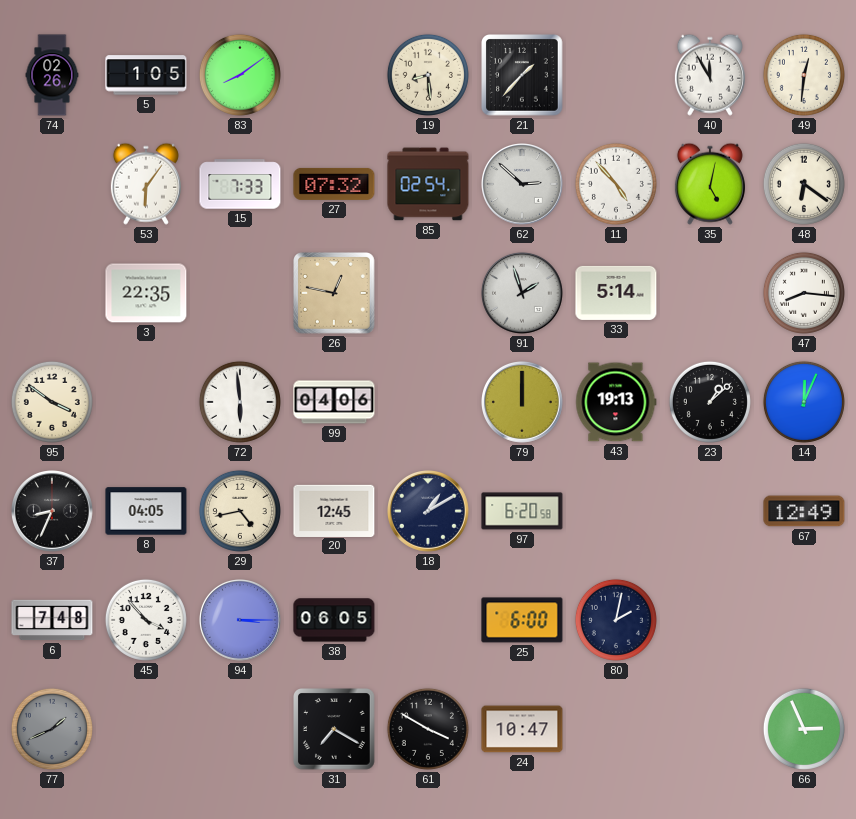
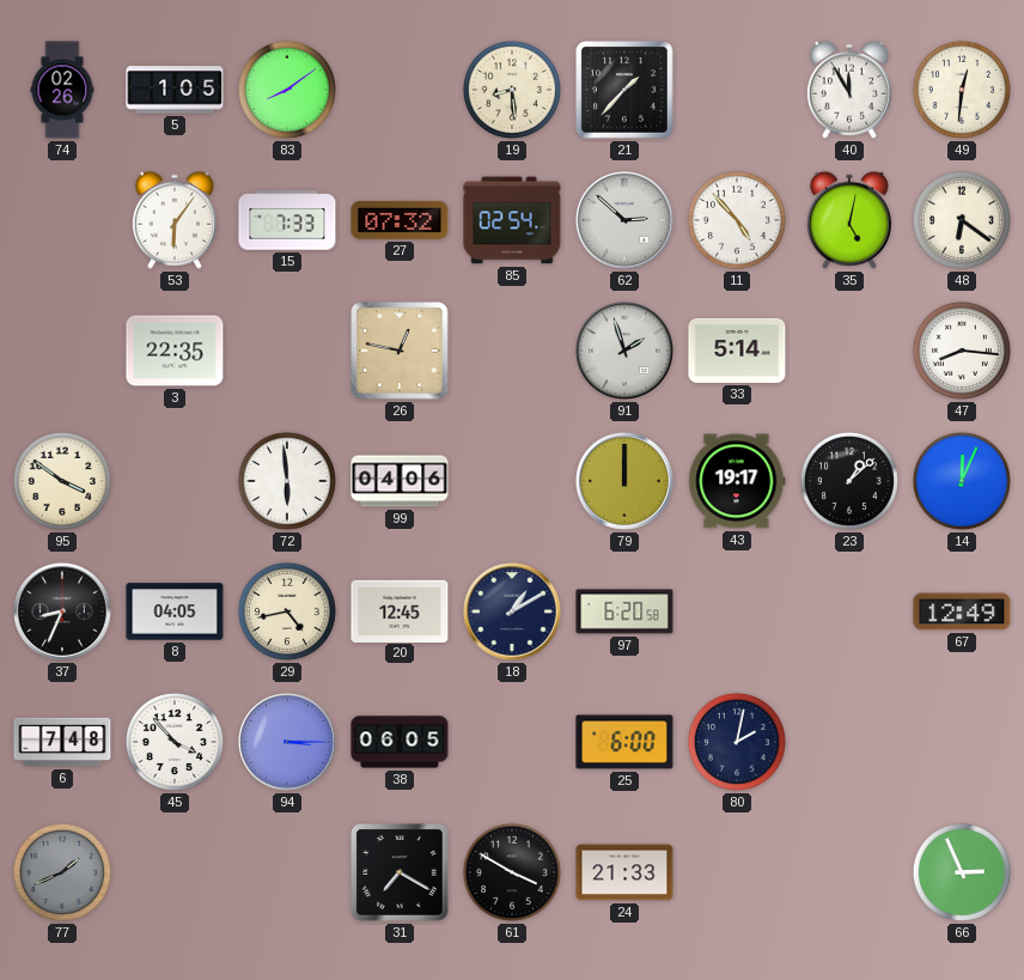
43: 19:13 -> 19:17
24: 10:47 -> 21:33
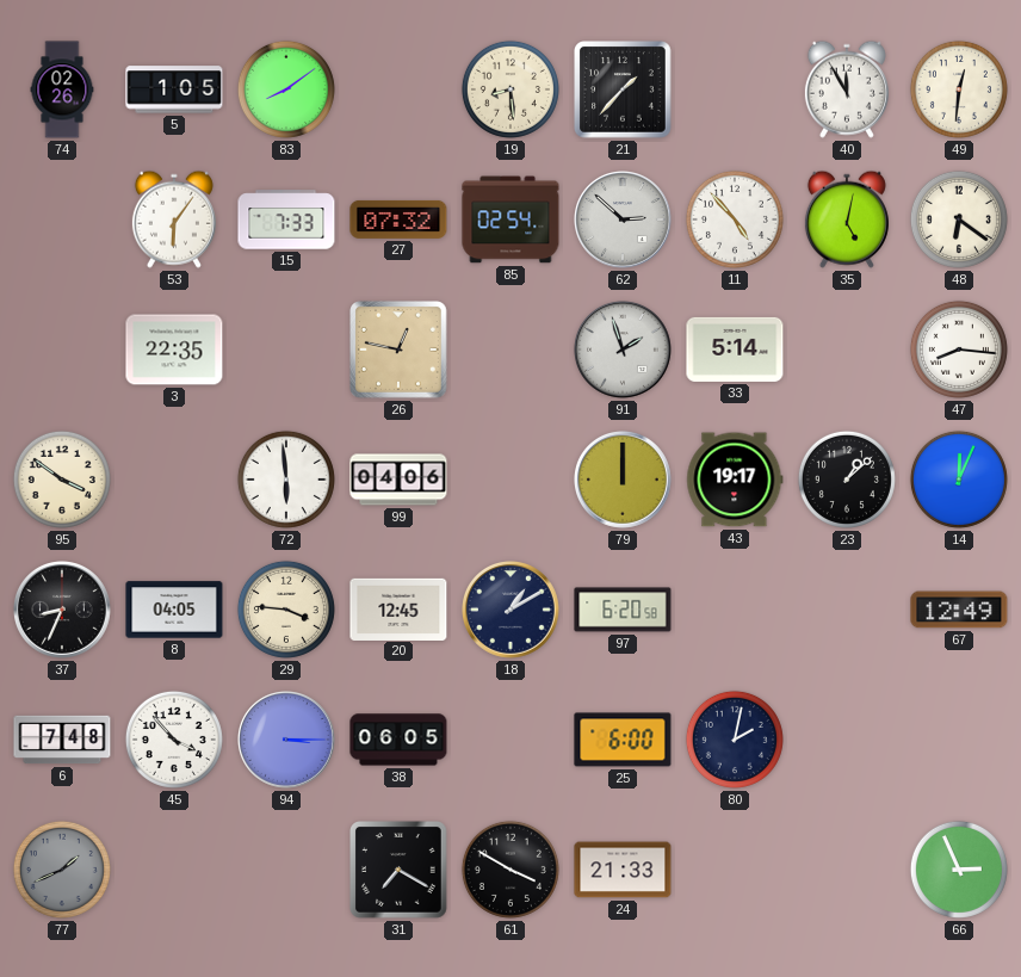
29: 4:43 -> 3:46
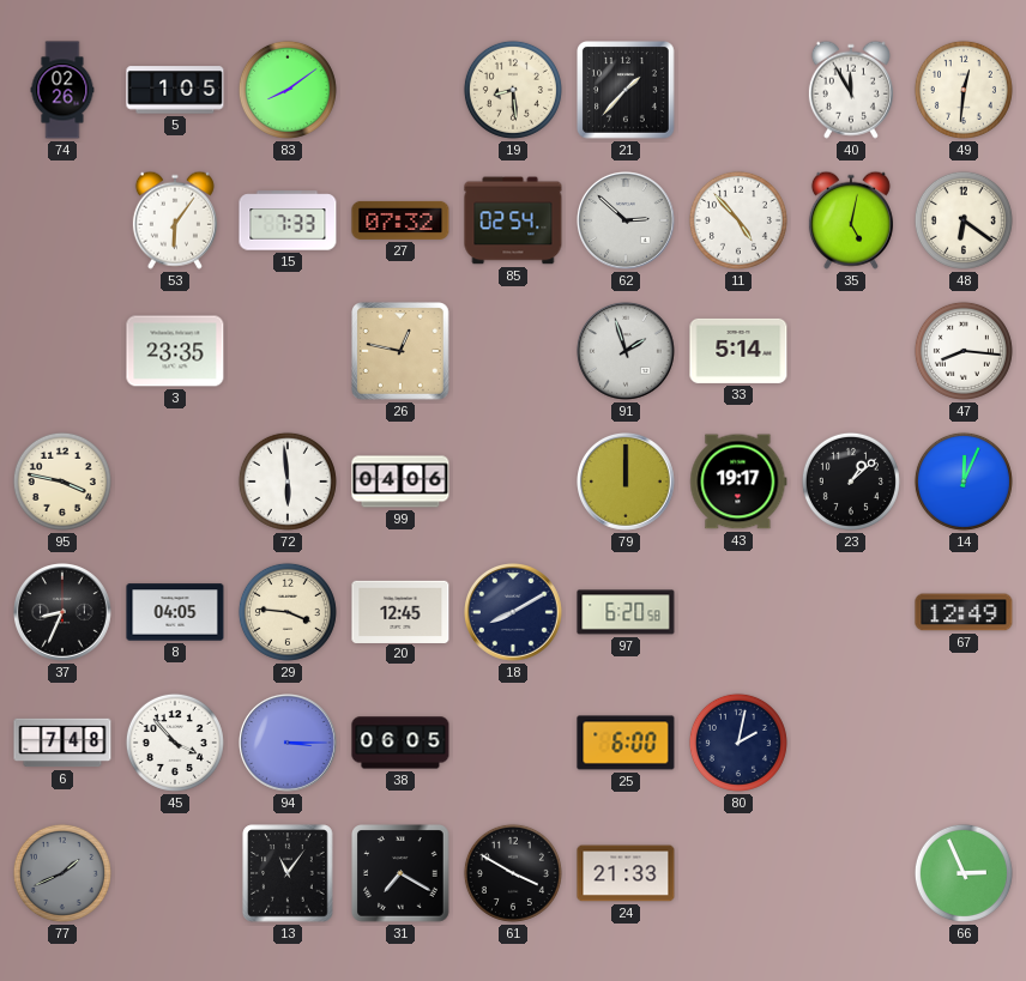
3: 22:35 -> 23:35
95: 3:51 -> 3:47
18: 1:10 -> 8:10
13: none -> 11:06
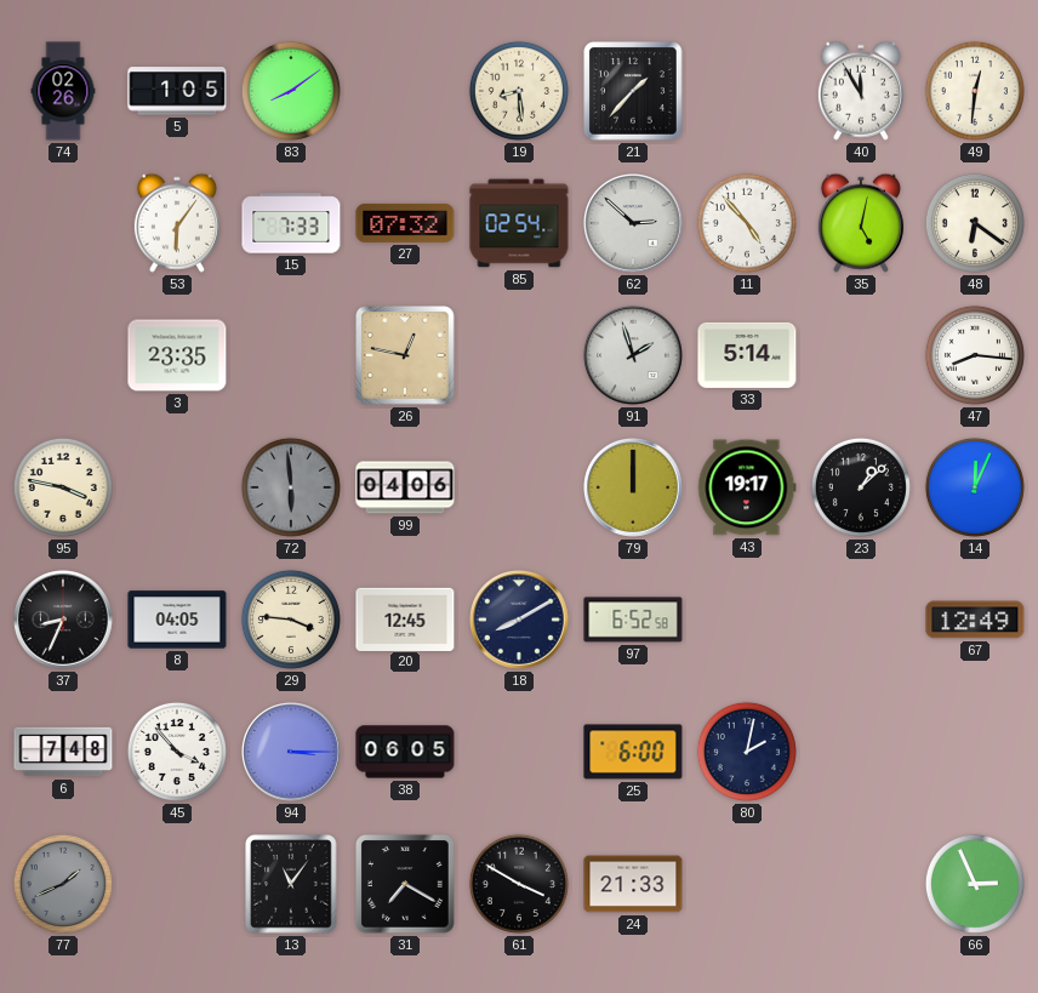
72 dial: white -> grey
97: 6:20 -> 6:52
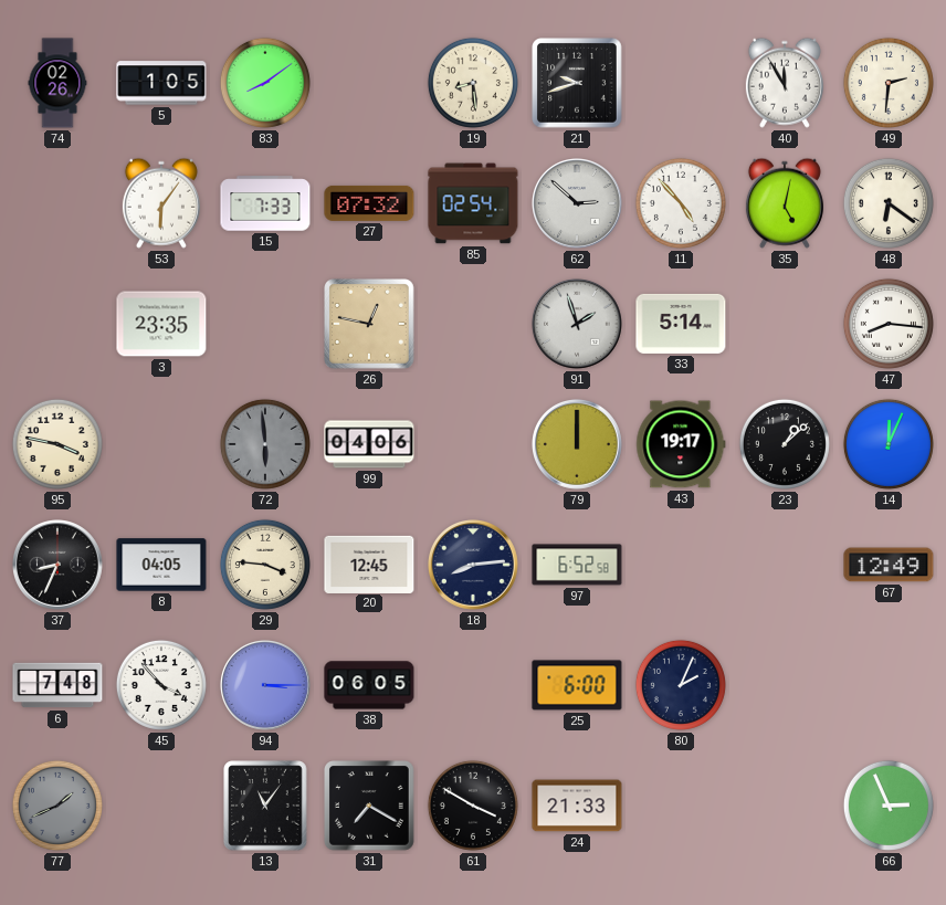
21: 1:37 -> 9:42
49: 12:31 -> 2:31
18: 8:10 -> 8:14
80: 2:02 -> 2:04
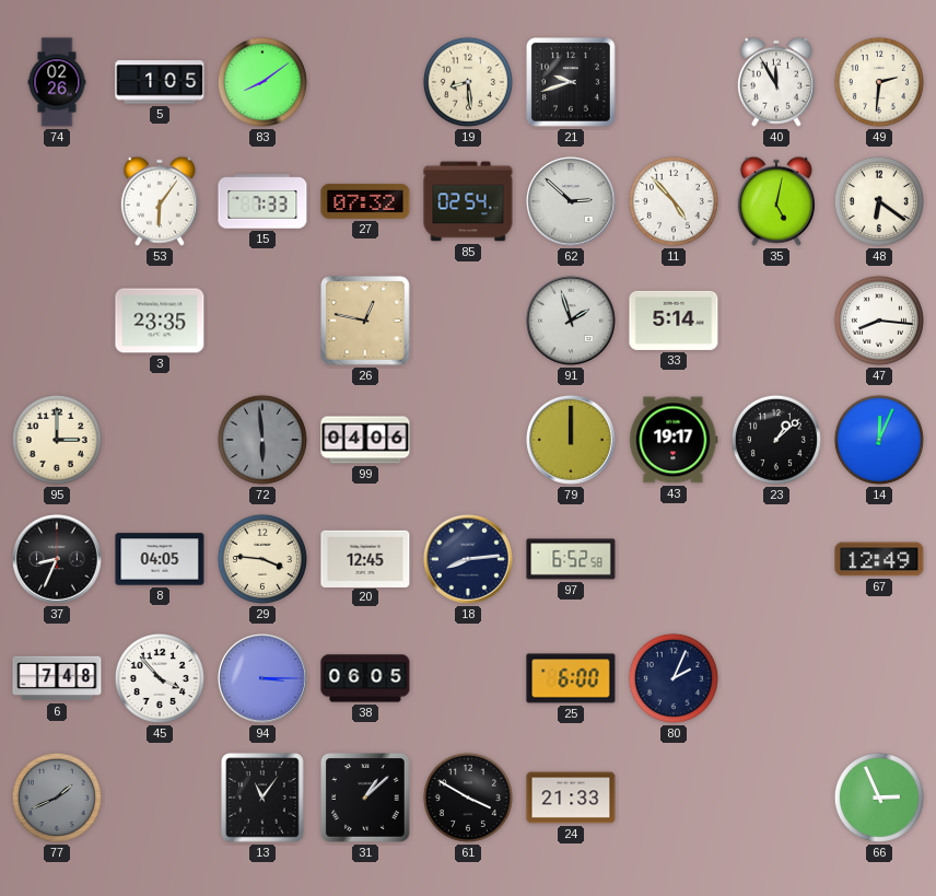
95: 3:47 -> 3:00
31: 7:20 -> 1:08
